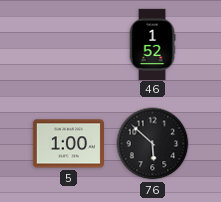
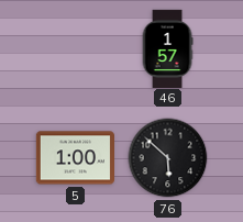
46: 1:52 -> 1:57
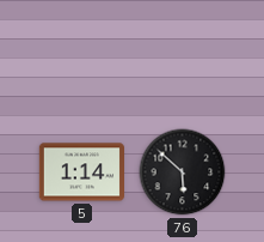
46: 1:57 -> none
5: 1:00 -> 1:14
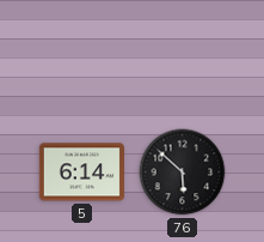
5: 1:14 -> 6:14
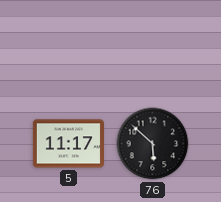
5: 6:14 -> 11:17
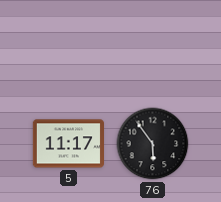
76: 5:52 -> 5:54
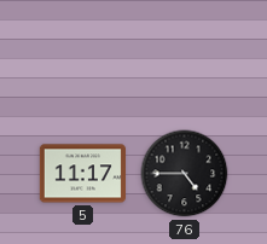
76: 5:54 -> 4:45
